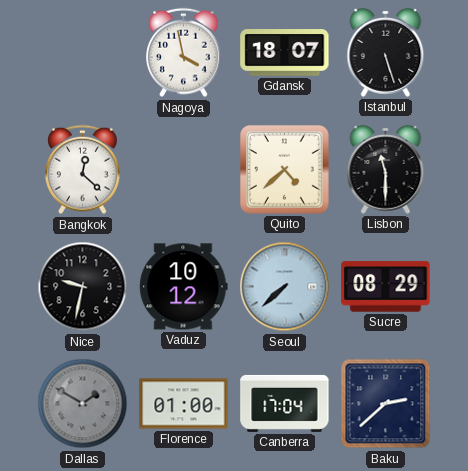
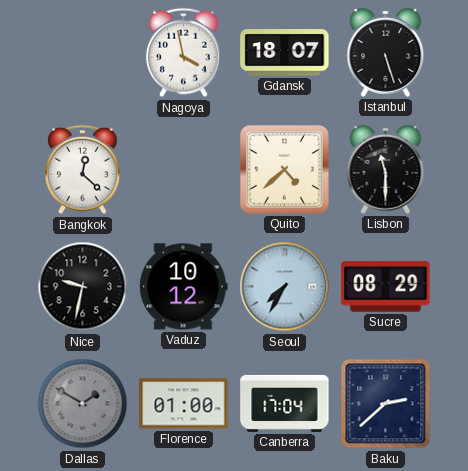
Seoul: 7:38 -> 7:35
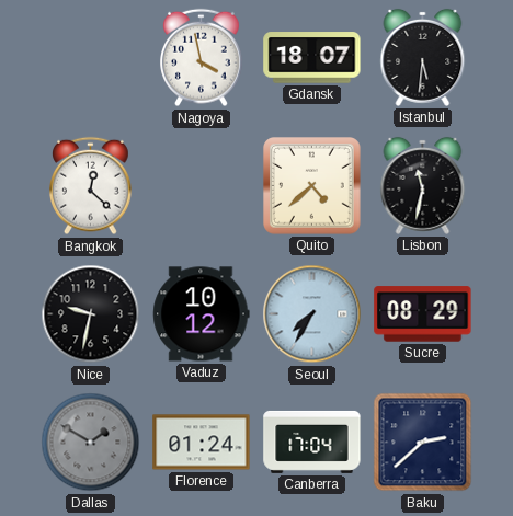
Istanbul: 5:27 -> 5:31
Lisbon: 11:30 -> 11:32
Florence: 01:00 -> 01:24
